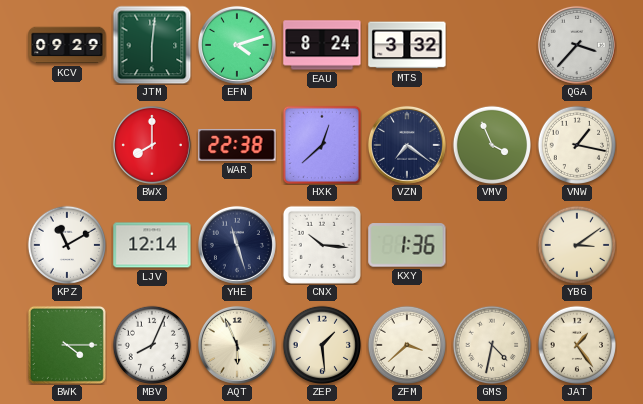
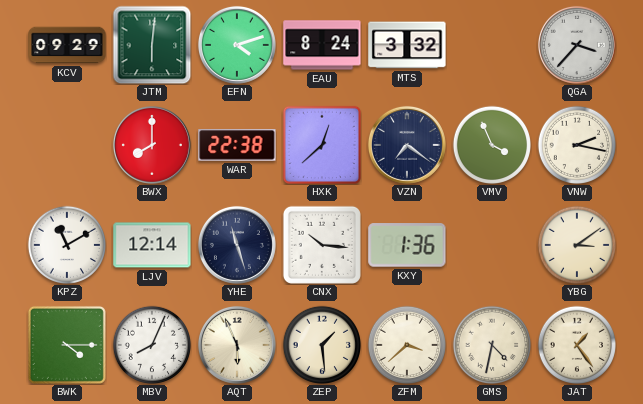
VNW: 1:17 -> 2:17
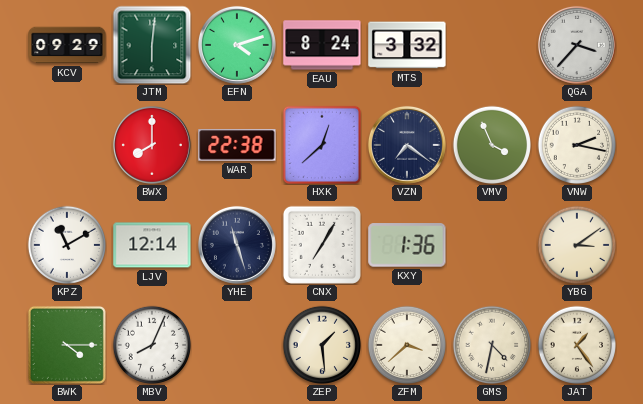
CNX: 10:16 -> 7:05
AQT: 5:56 -> none
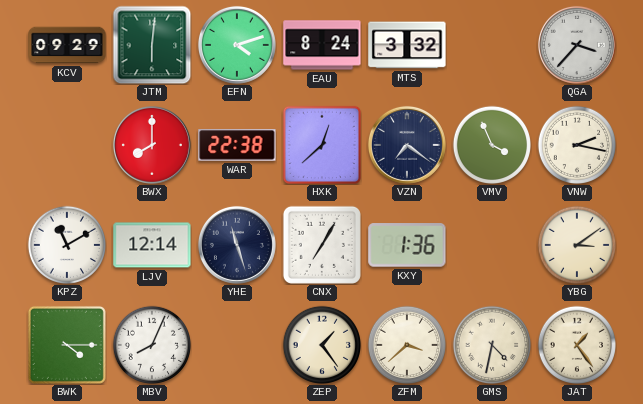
ZEP: 1:29 -> 1:24
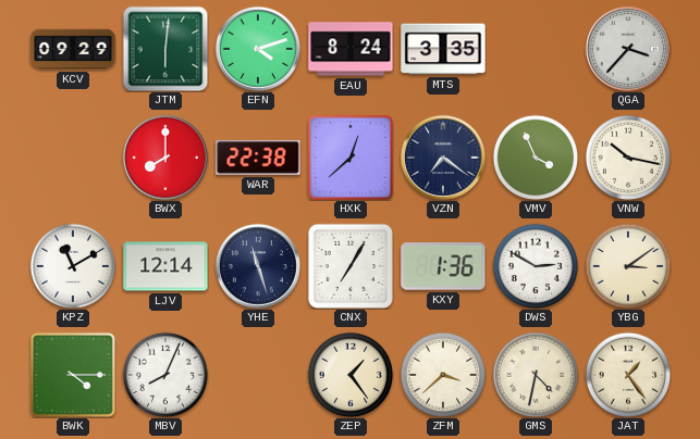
MTS: 3:32 -> 3:35
VNW: 2:17 -> 10:17
DWS: none -> 2:50
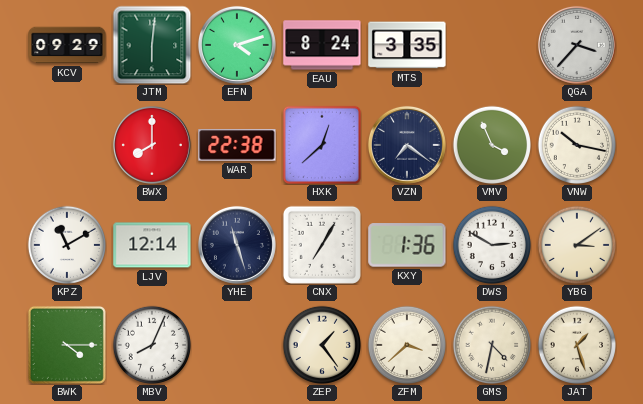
JAT: 1:24 -> 1:27
